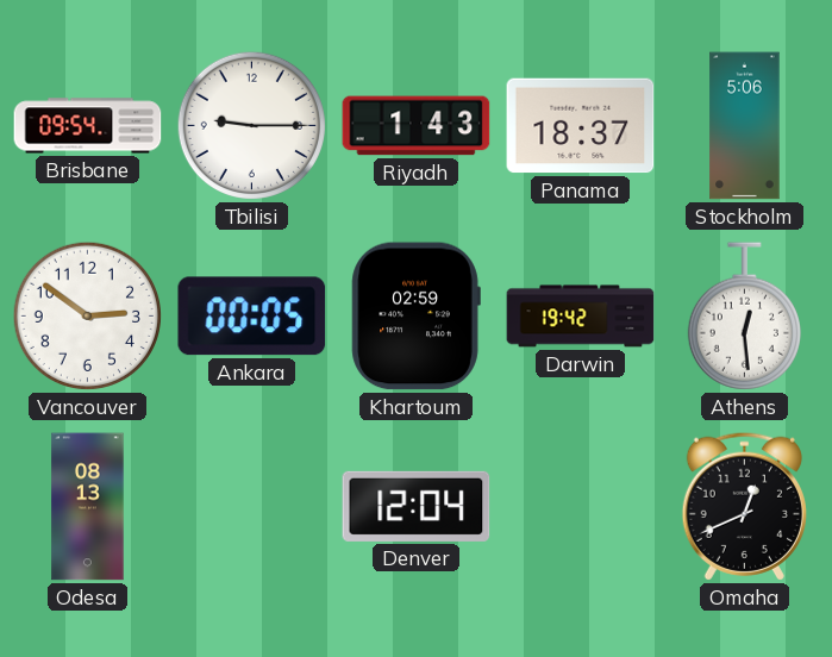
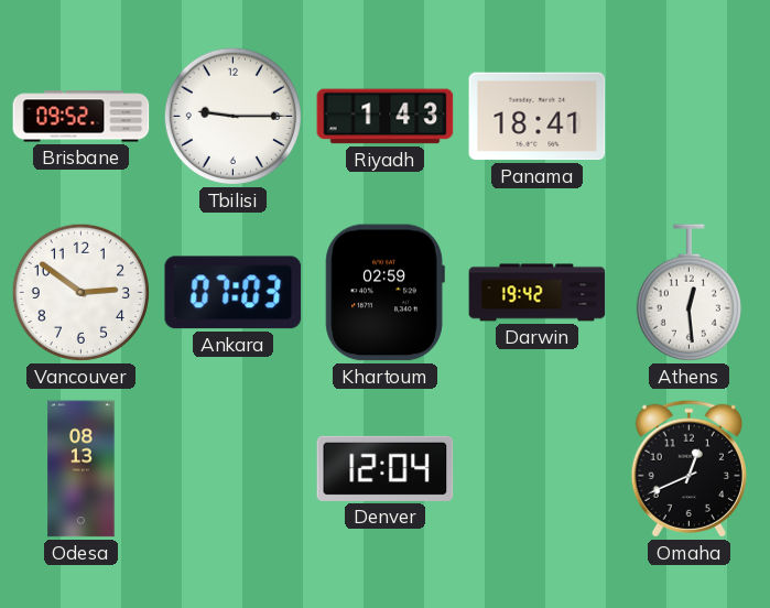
Brisbane: 09:54 -> 09:52
Panama: 18:37 -> 18:41
Stockholm: 5:06 -> none
Ankara: 00:05 -> 07:03
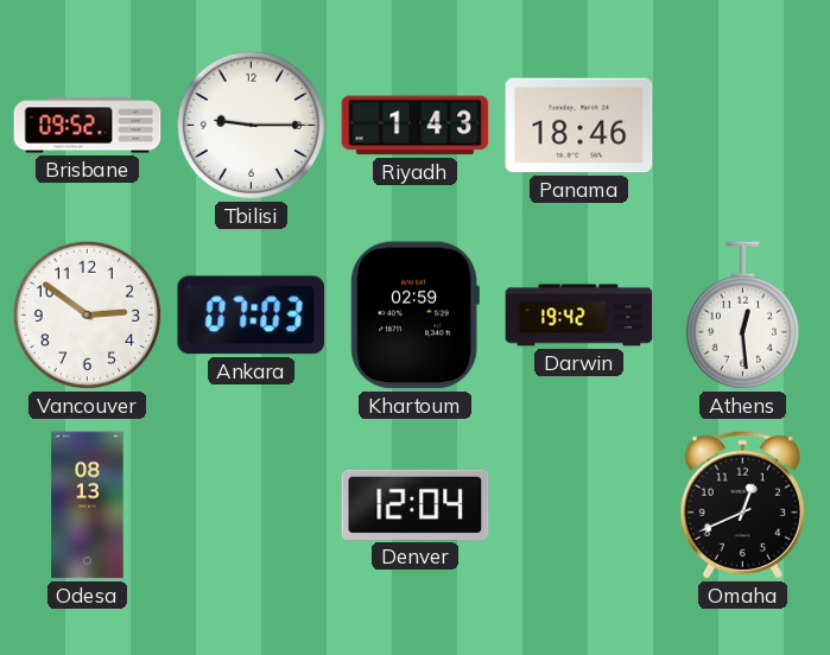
Panama: 18:41 -> 18:46
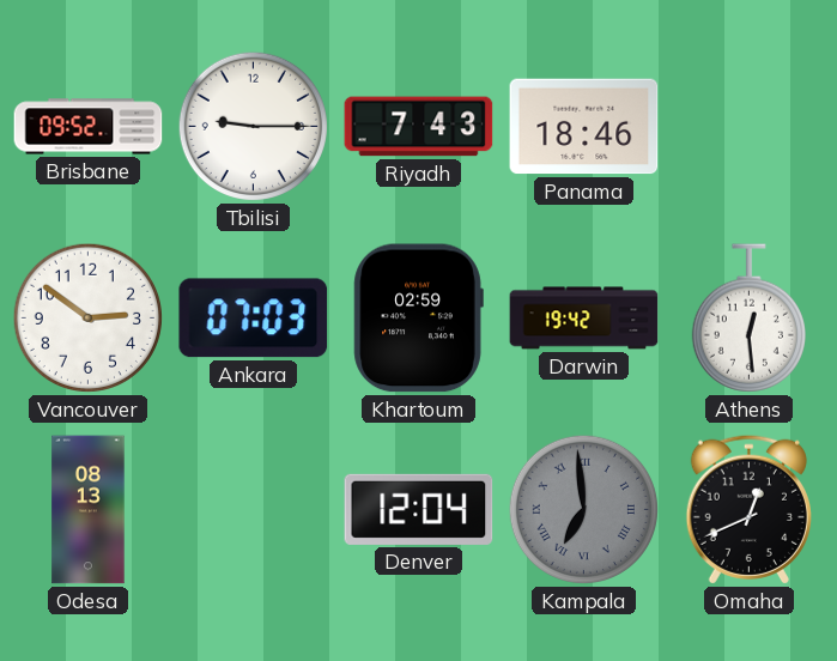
Riyadh: 1:43 -> 7:43
Kampala: none -> 6:59
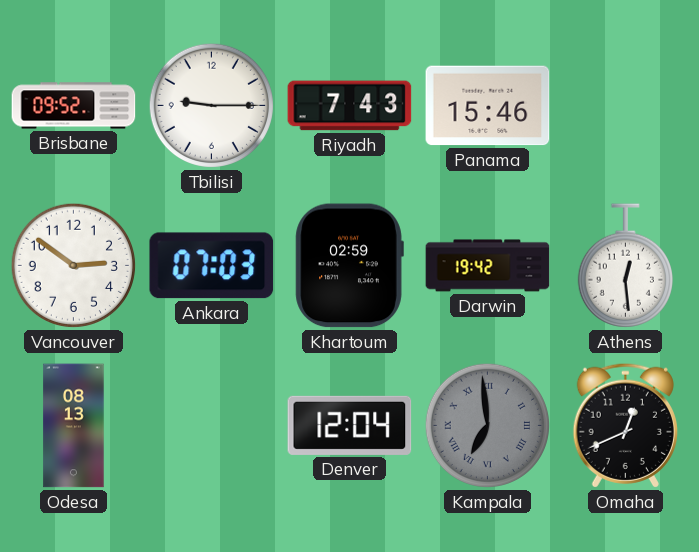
Panama: 18:46 -> 15:46
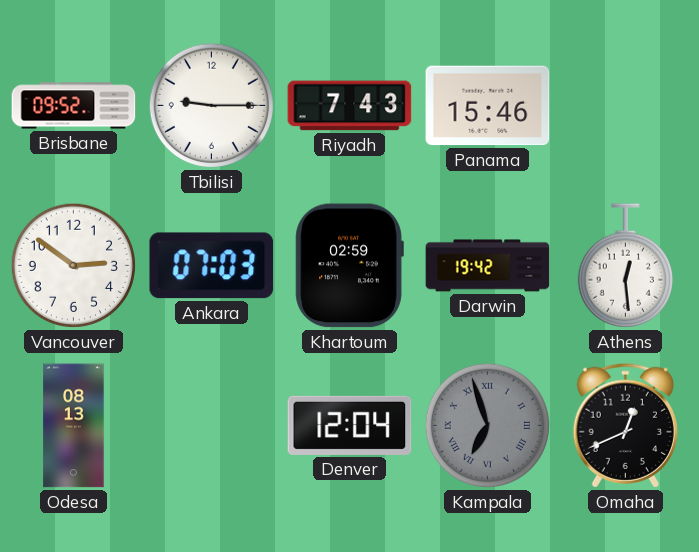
Kampala: 6:59 -> 6:57
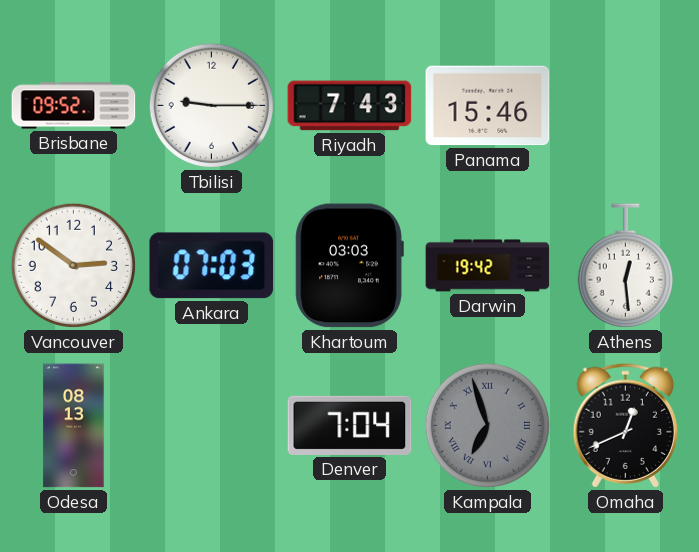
Khartoum: 02:59 -> 03:03
Denver: 12:04 -> 7:04
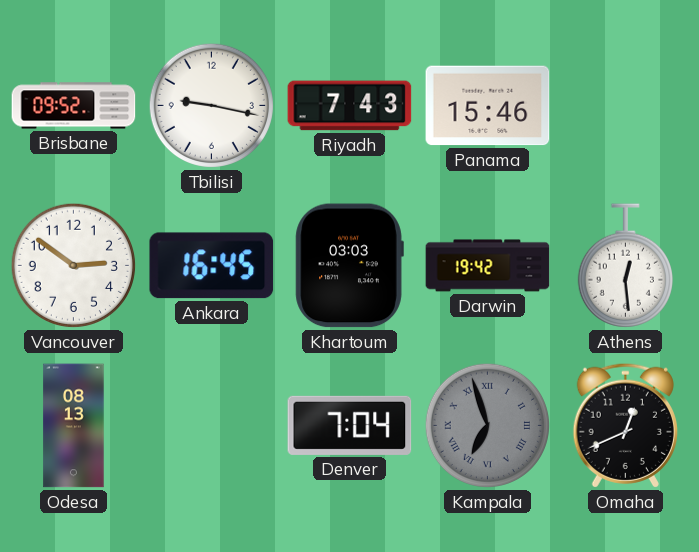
Tbilisi: 9:15 -> 9:17
Ankara: 07:03 -> 16:45
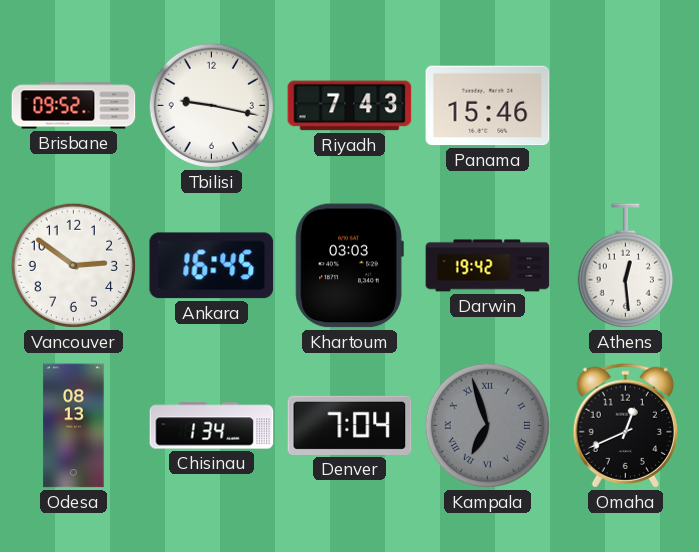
Chisinau: none -> 1:34
